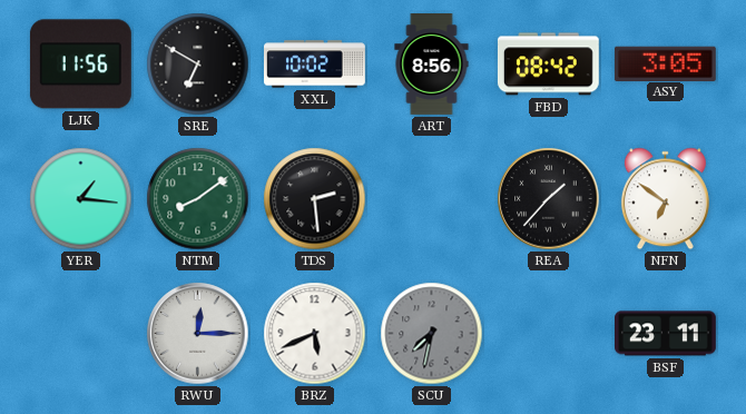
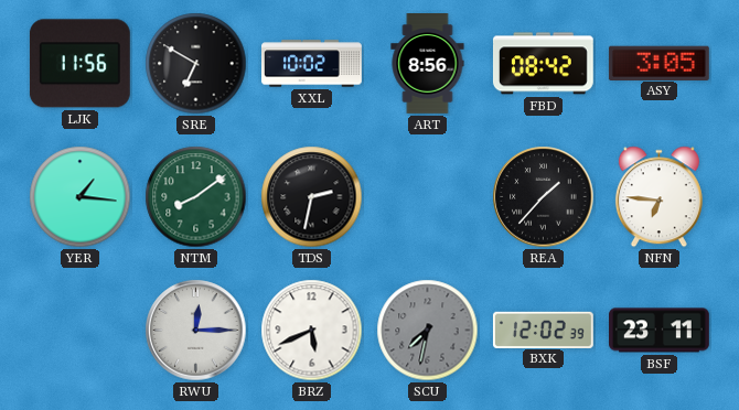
TDS: 2:29 -> 2:32
NFN: 6:51 -> 6:46
BXK: none -> 12:02
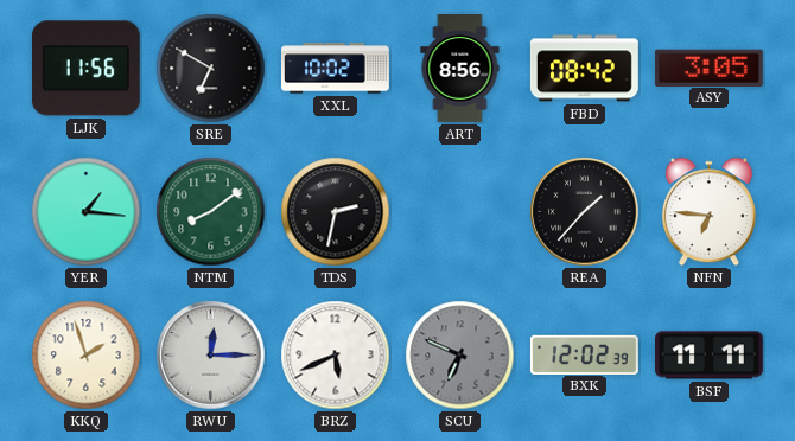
KKQ: none -> 1:57
SCU: 7:32 -> 6:49
BSF: 23:11 -> 11:11
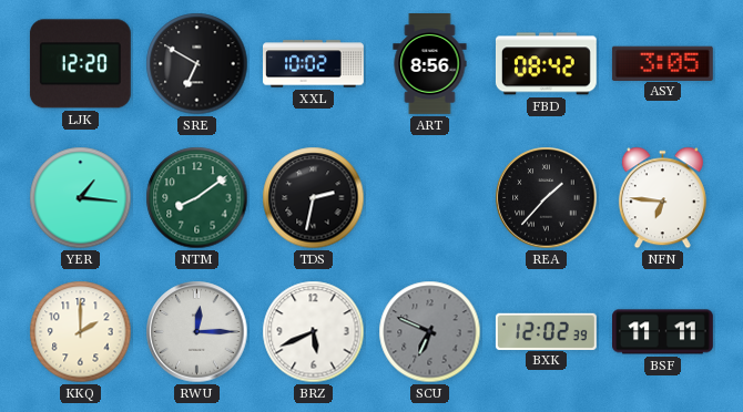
LJK: 11:56 -> 12:20
KKQ: 1:57 -> 2:00
